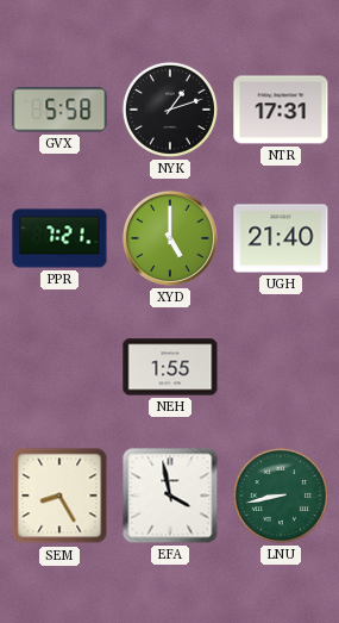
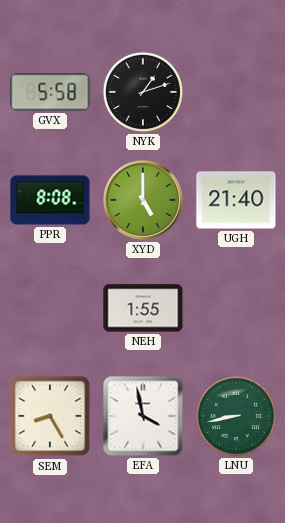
NTR: 17:31 -> none
PPR: 7:21 -> 8:08
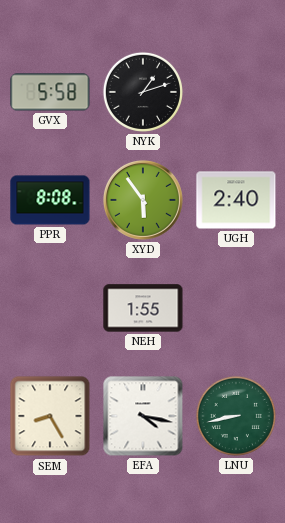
XYD: 5:00 -> 5:54
UGH: 21:40 -> 2:40
EFA: 3:58 -> 4:17
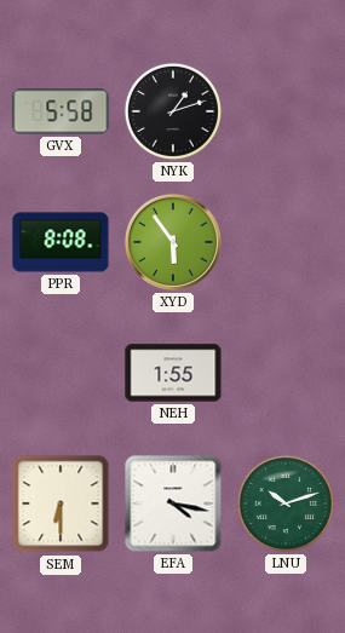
UGH: 2:40 -> none
SEM: 8:25 -> 6:30
LNU: 8:43 -> 10:12
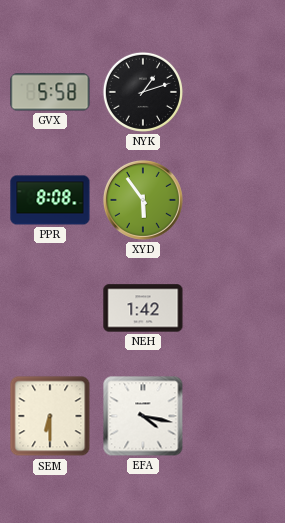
NEH: 1:55 -> 1:42
LNU: 10:12 -> none
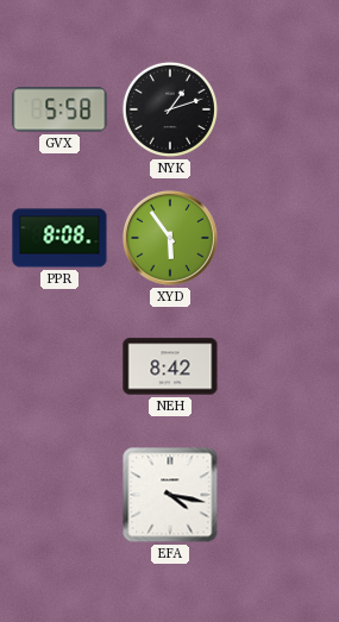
NEH: 1:42 -> 8:42
SEM: 6:30 -> none
